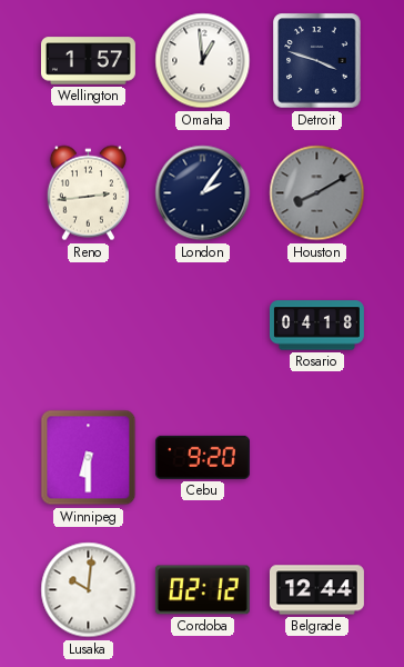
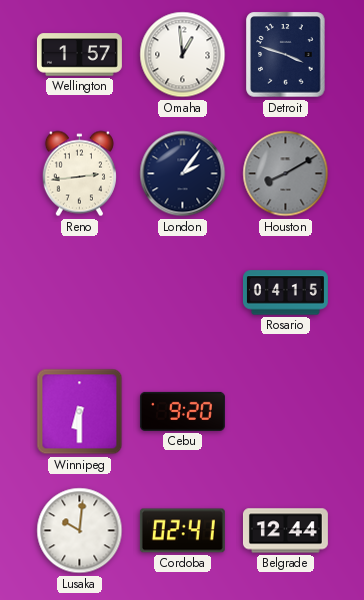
Rosario: 04:18 -> 04:15
Cordoba: 02:12 -> 02:41
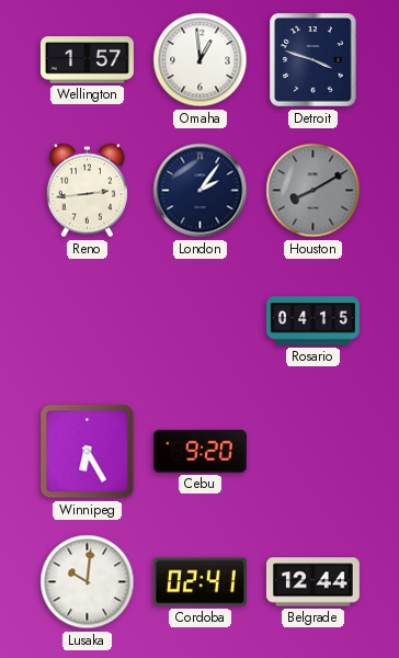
Winnipeg: 6:30 -> 6:25
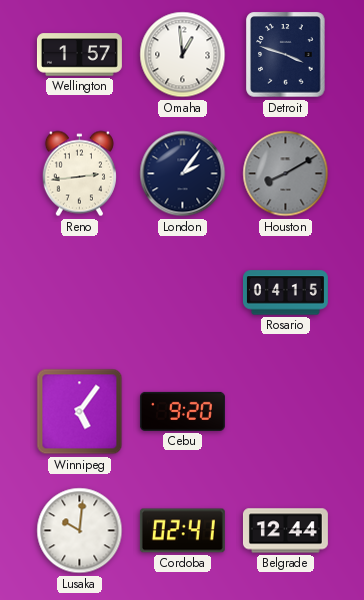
Winnipeg: 6:25 -> 5:06
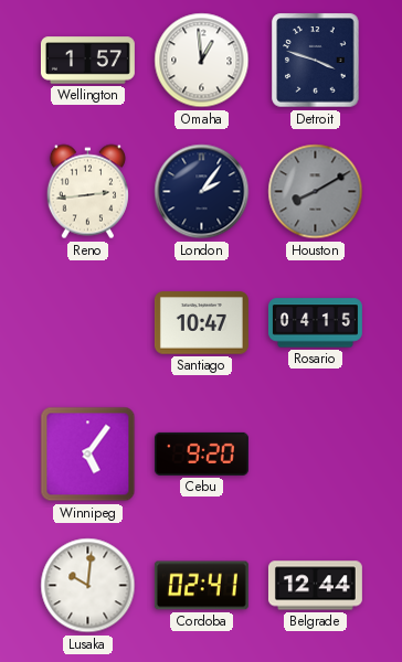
Santiago: none -> 10:47
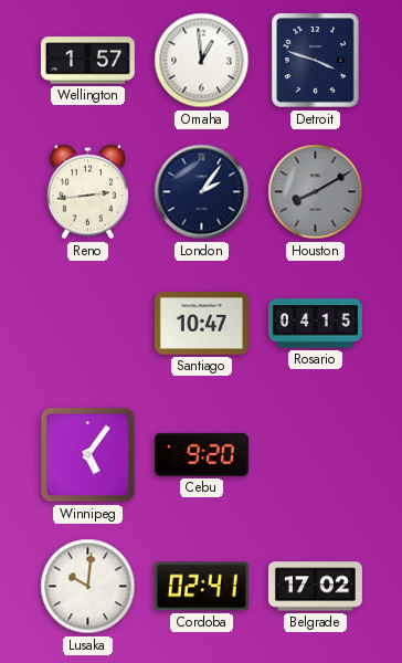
Belgrade: 12:44 -> 17:02
